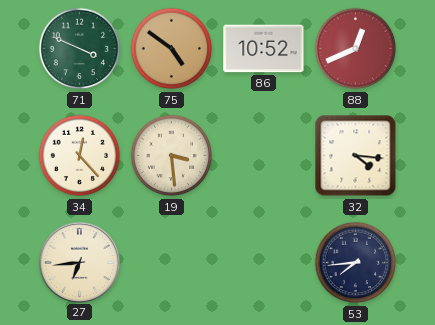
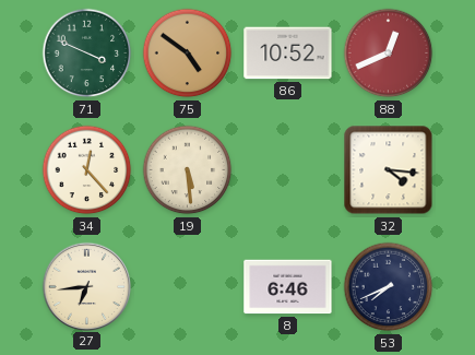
19: 3:29 -> 5:29
8: none -> 6:46
53: 7:44 -> 7:41
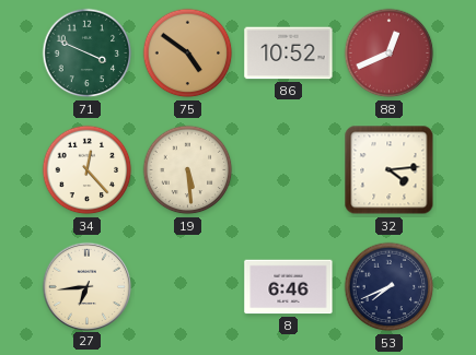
32: 4:16 -> 4:14
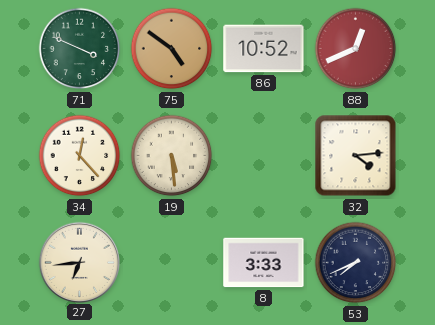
8: 6:46 -> 3:33
